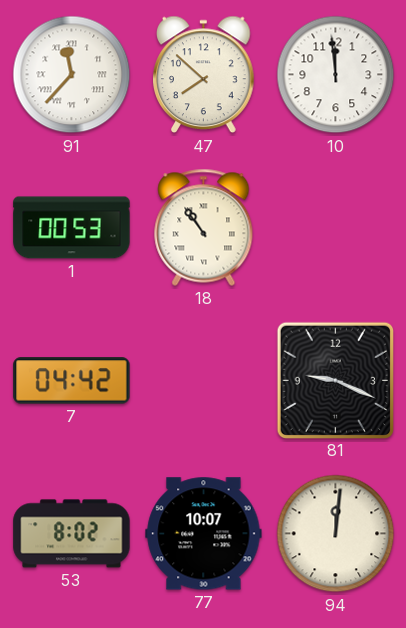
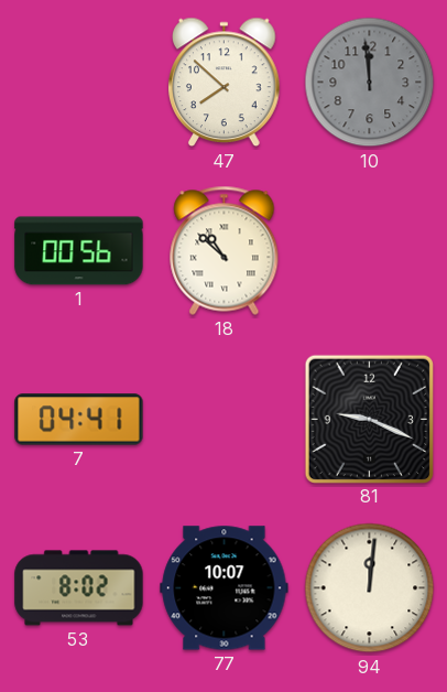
91: 11:37 -> none
10 dial: white -> grey
1: 00:53 -> 00:56
18: 10:54 -> 10:52
7: 04:42 -> 04:41
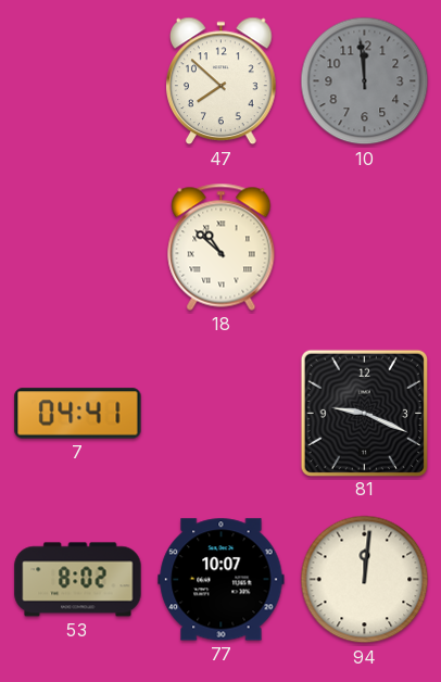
1: 00:56 -> none
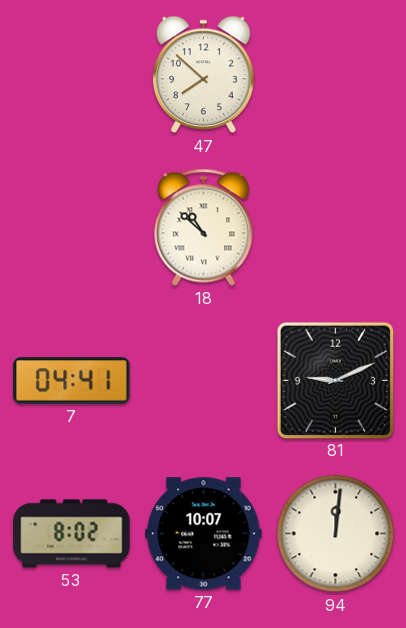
10: 11:59 -> none
81: 9:19 -> 9:11
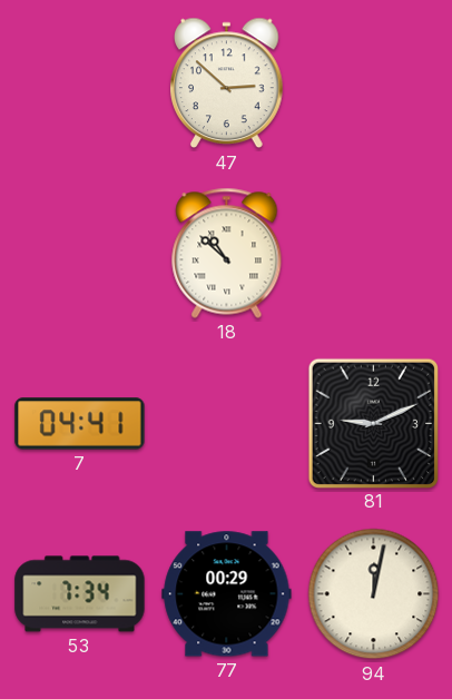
47: 7:52 -> 2:52
53: 8:02 -> 7:34
77: 10:07 -> 00:29
94: 12:01 -> 12:02
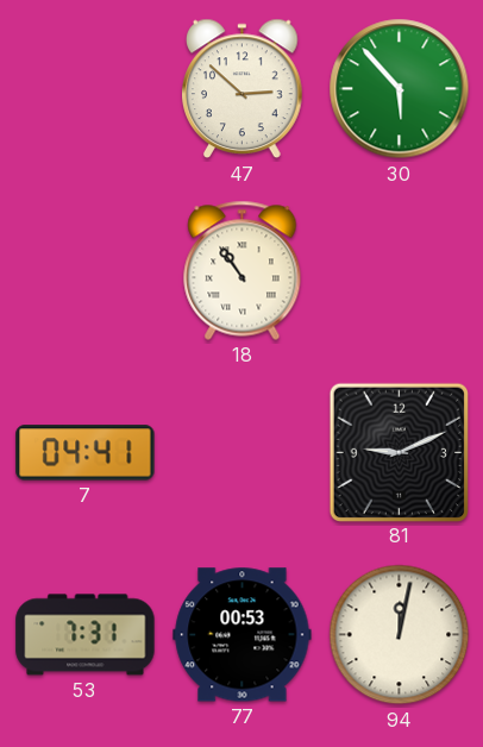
30: none -> 5:53
18: 10:52 -> 10:54
53: 7:34 -> 7:31
77: 00:29 -> 00:53
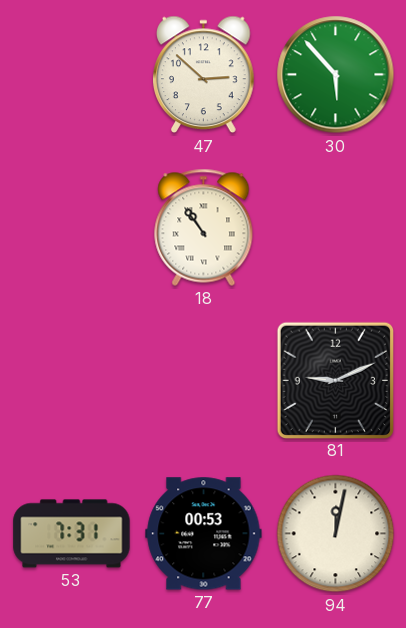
7: 04:41 -> none
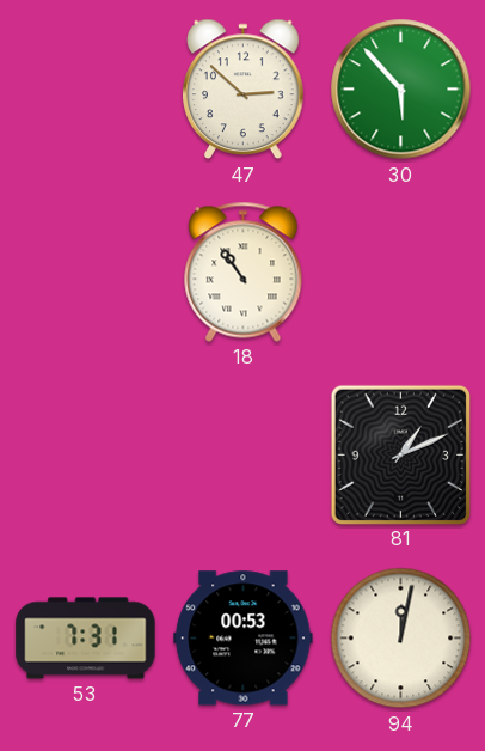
81: 9:11 -> 1:11
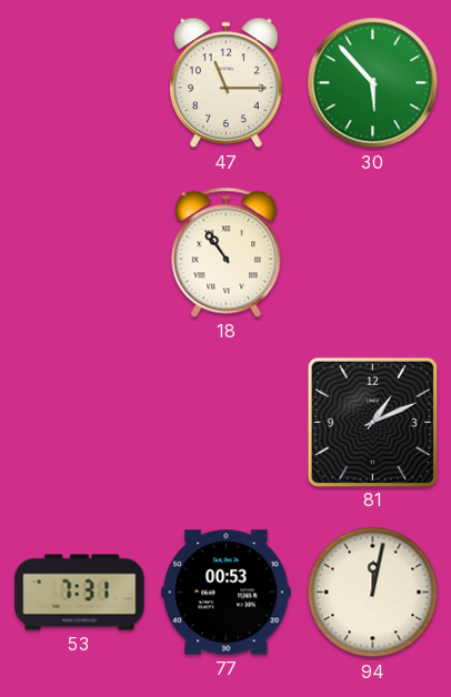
47: 2:52 -> 11:15
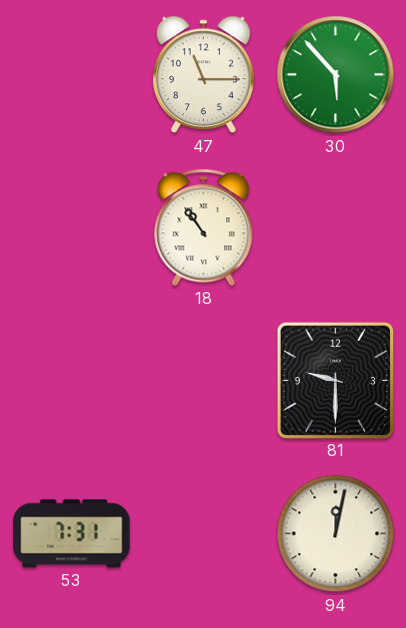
81: 1:11 -> 9:30
77: 00:53 -> none
